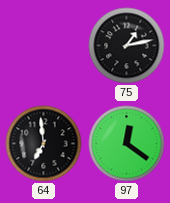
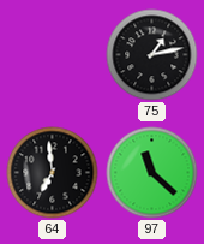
97: 12:21 -> 11:22
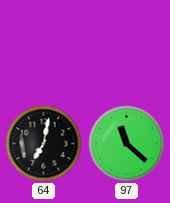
75: 1:13 -> none
64: 6:59 -> 7:02
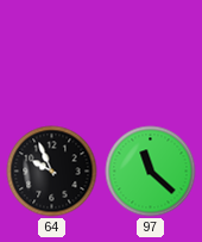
64: 7:02 -> 9:56
